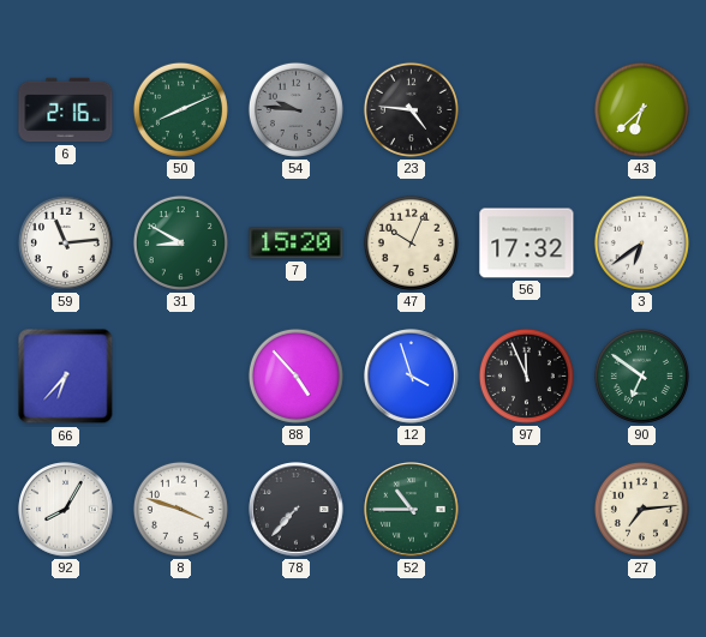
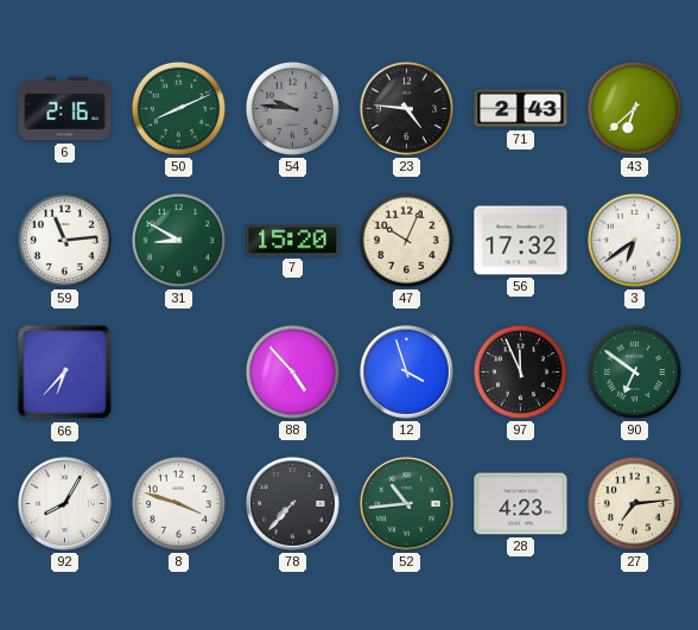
71: none -> 2:43
52: 10:45 -> 10:44
28: none -> 4:23
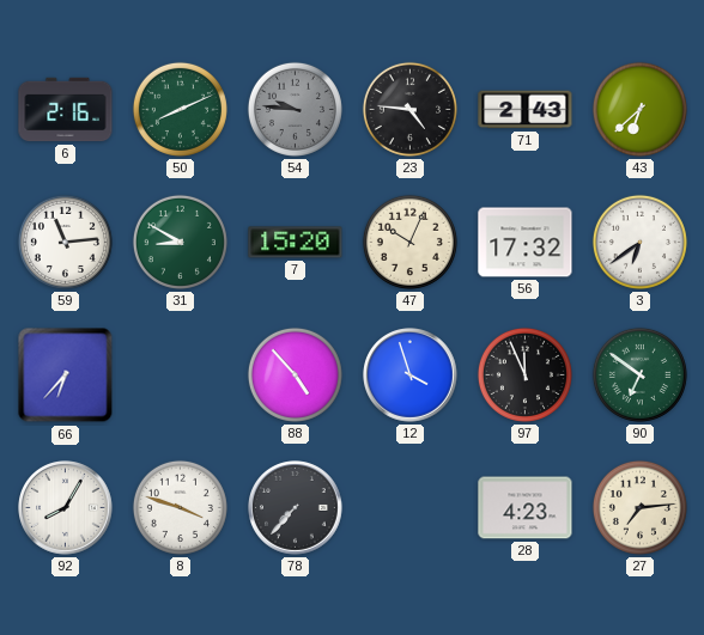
52: 10:44 -> none
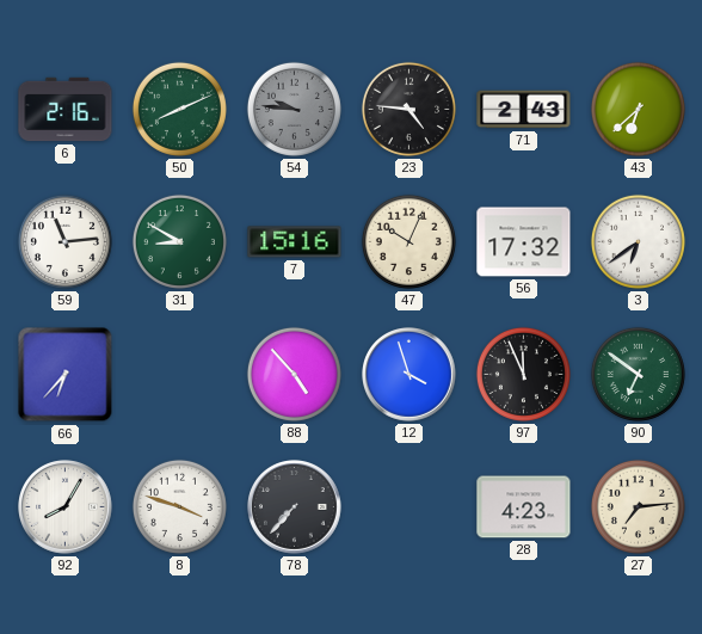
7: 15:20 -> 15:16
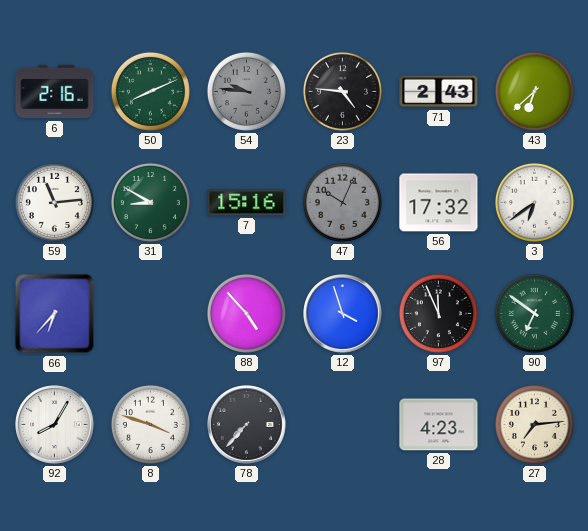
47 dial: cream -> grey
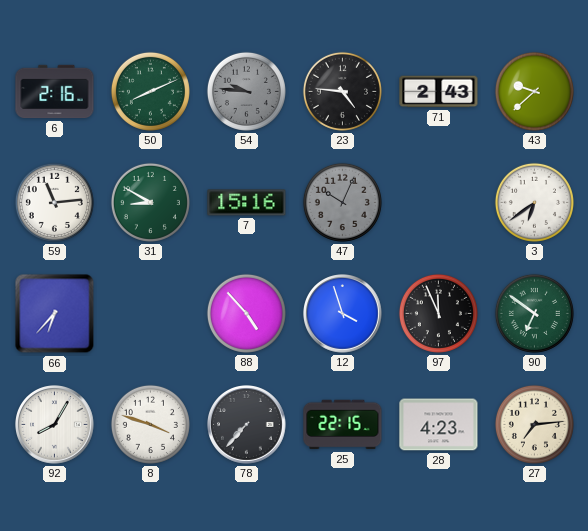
43: 6:38 -> 9:38
56: 17:32 -> none
25: none -> 22:15
